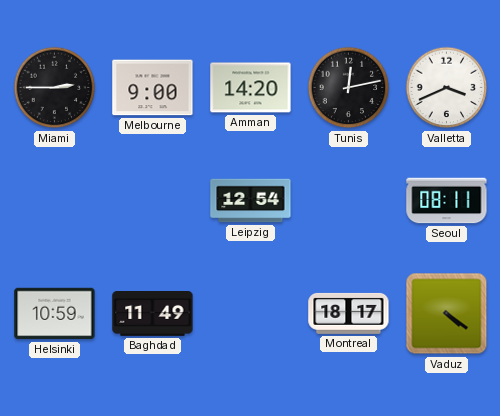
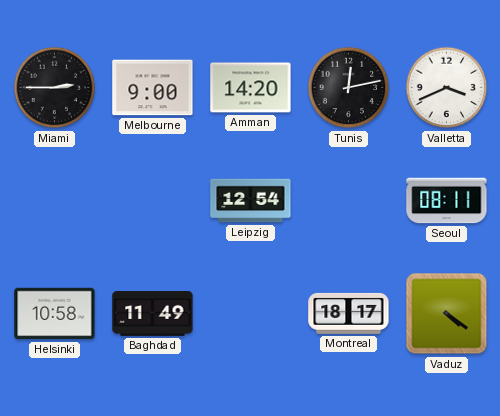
Helsinki: 10:59 -> 10:58
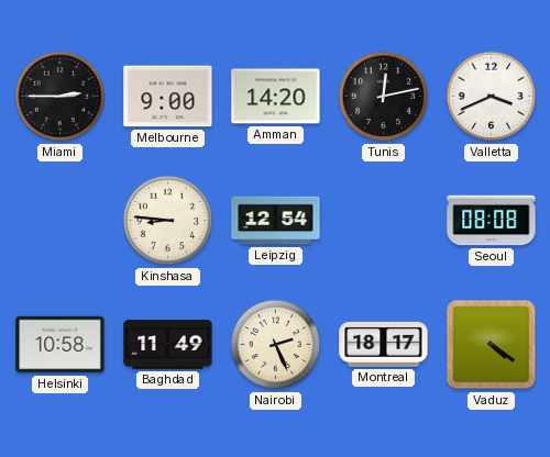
Kinshasa: none -> 8:46
Seoul: 08:11 -> 08:08
Nairobi: none -> 2:26
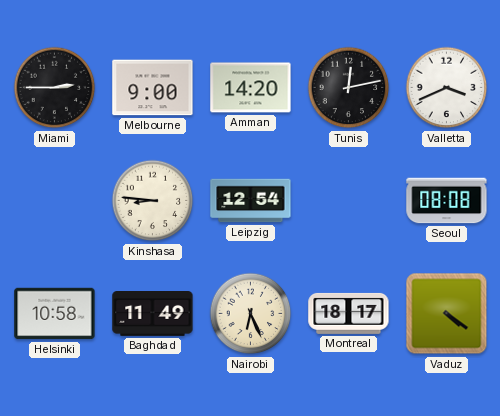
Nairobi: 2:26 -> 6:26
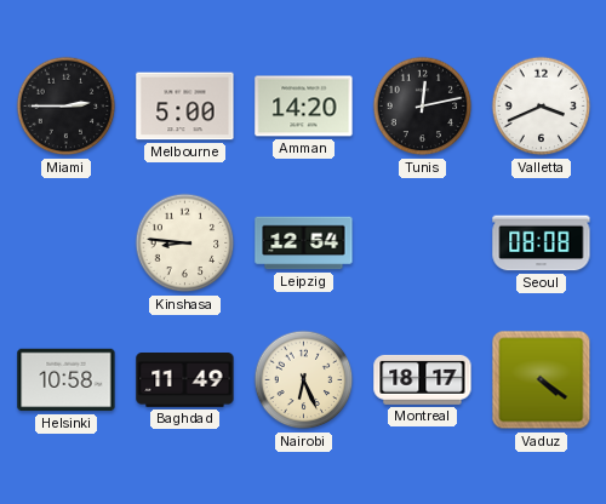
Melbourne: 9:00 -> 5:00
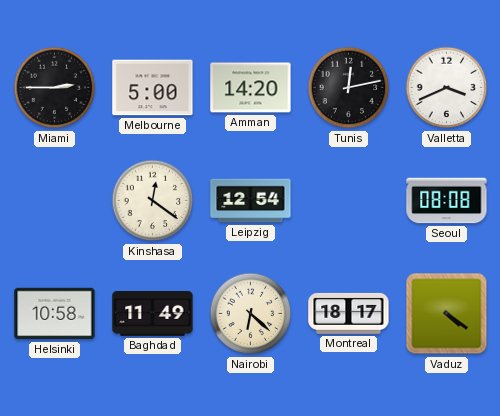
Kinshasa: 8:46 -> 12:21
Nairobi: 6:26 -> 6:22
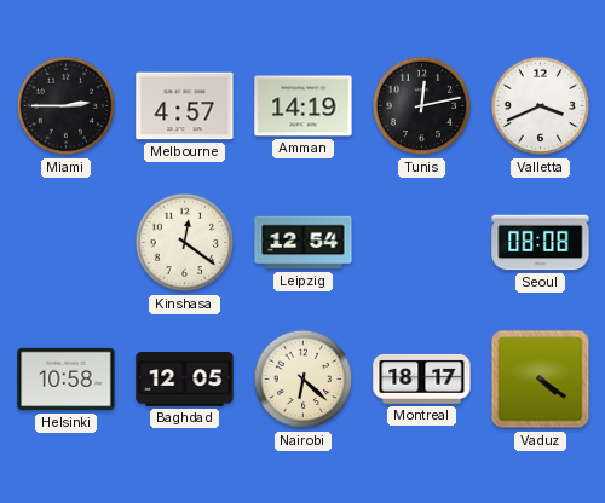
Melbourne: 5:00 -> 4:57
Amman: 14:20 -> 14:19
Baghdad: 11:49 -> 12:05
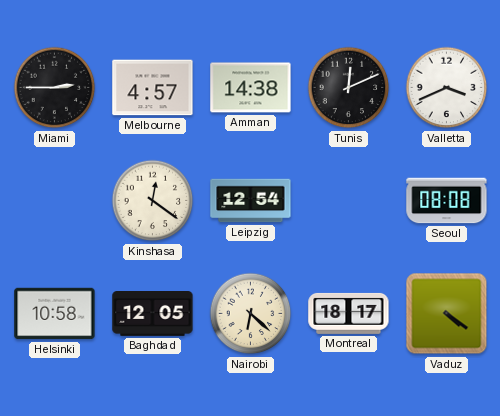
Amman: 14:19 -> 14:38
Tunis: 12:13 -> 12:11
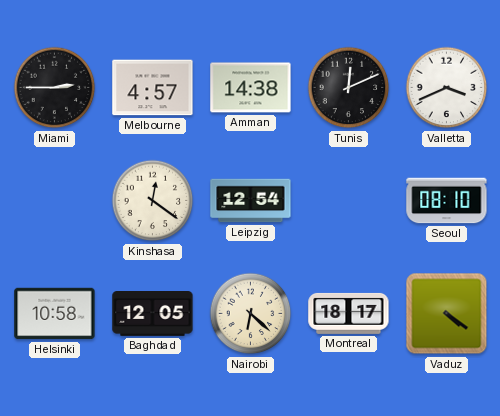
Seoul: 08:08 -> 08:10
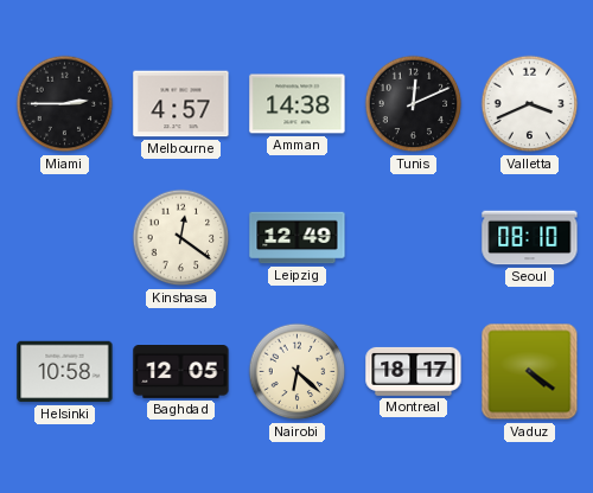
Leipzig: 12:54 -> 12:49
